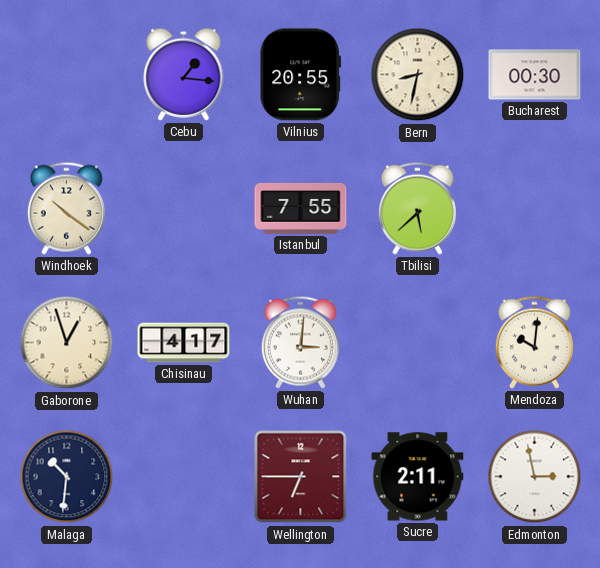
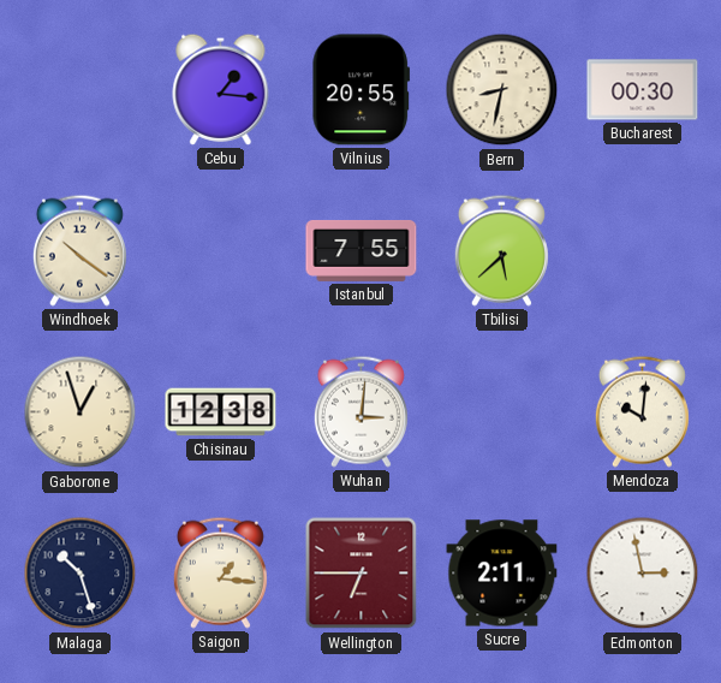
Chisinau: 4:17 -> 12:38
Malaga: 10:31 -> 10:27
Saigon: none -> 1:16
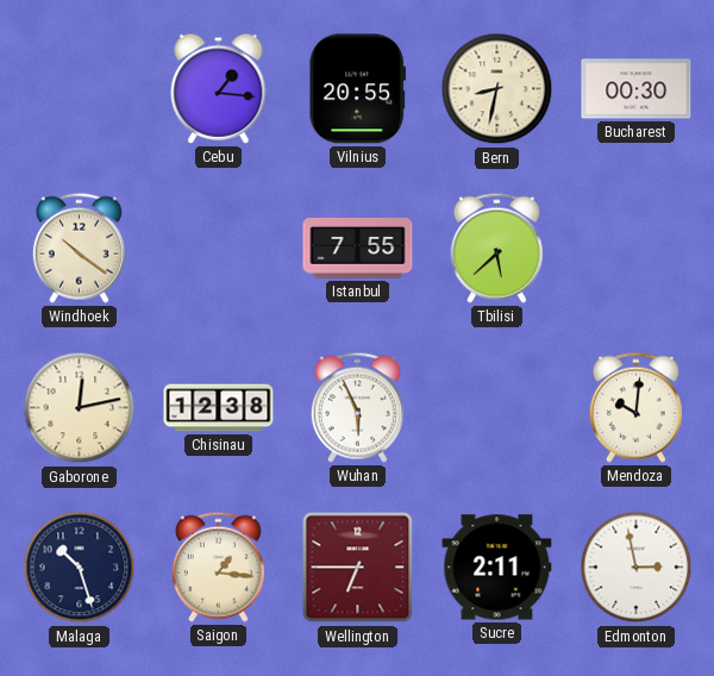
Gaborone: 12:57 -> 12:13
Wuhan: 3:01 -> 5:56
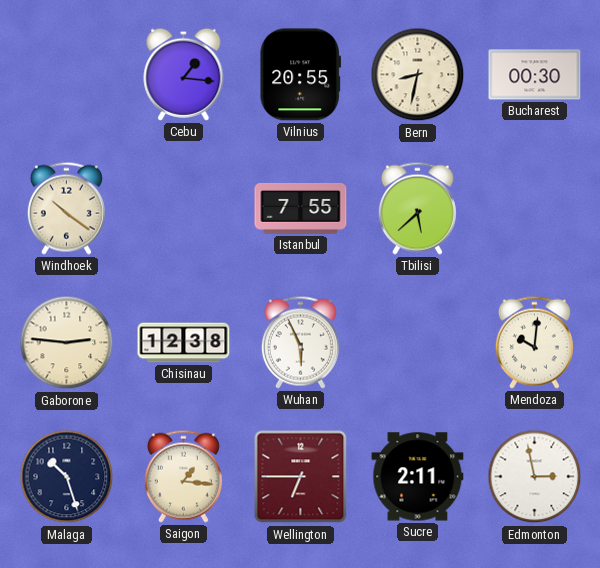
Gaborone: 12:13 -> 2:46
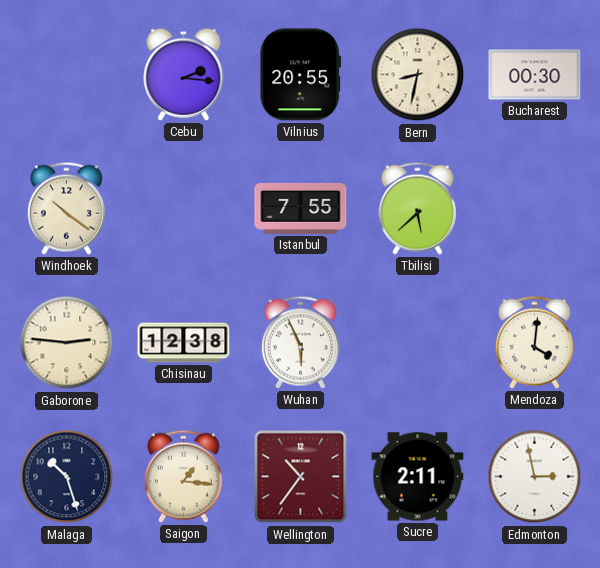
Cebu: 1:16 -> 2:16
Mendoza: 10:01 -> 4:01
Wellington: 6:45 -> 10:36
